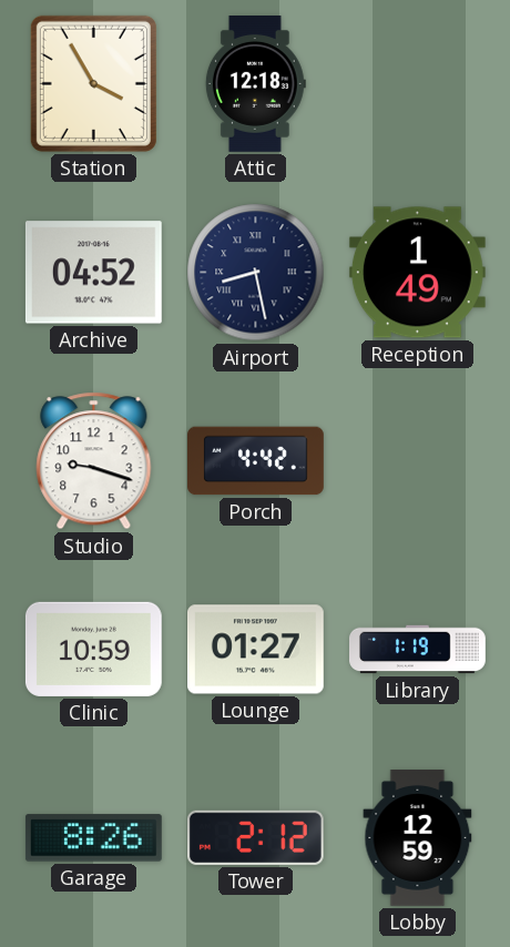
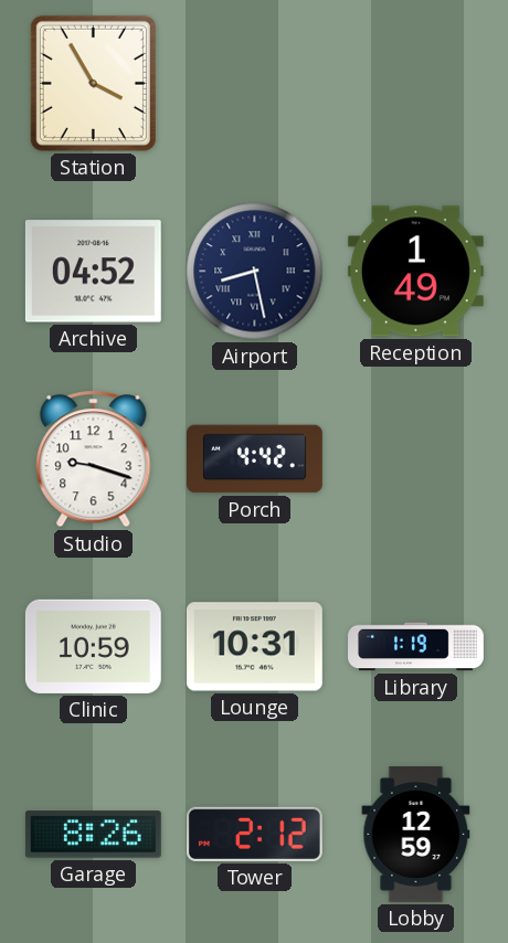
Attic: 12:18 -> none
Lounge: 01:27 -> 10:31
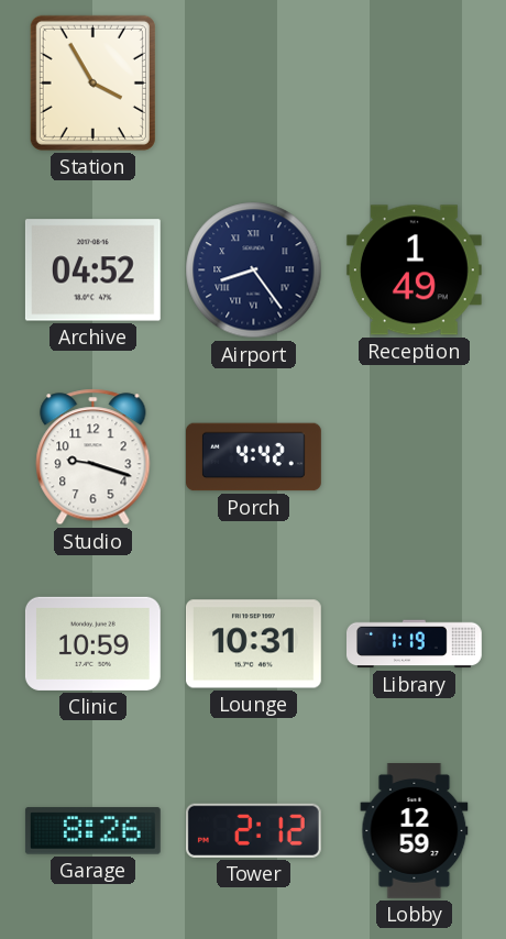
Airport: 8:28 -> 8:24
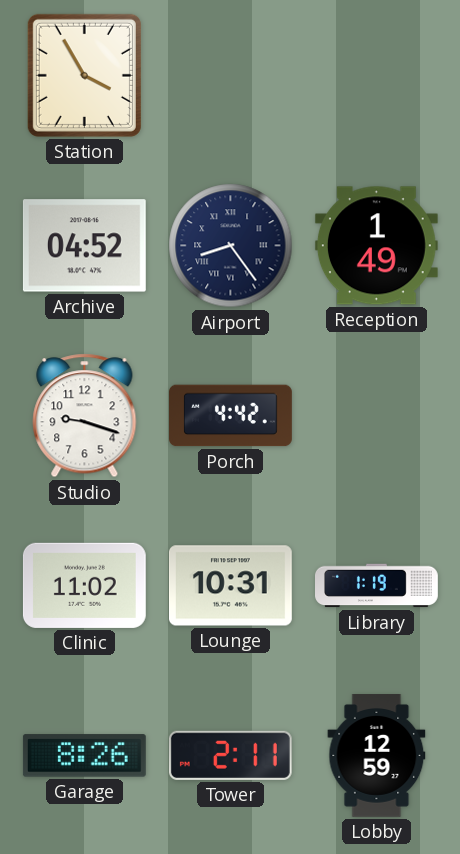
Clinic: 10:59 -> 11:02
Tower: 2:12 -> 2:11
